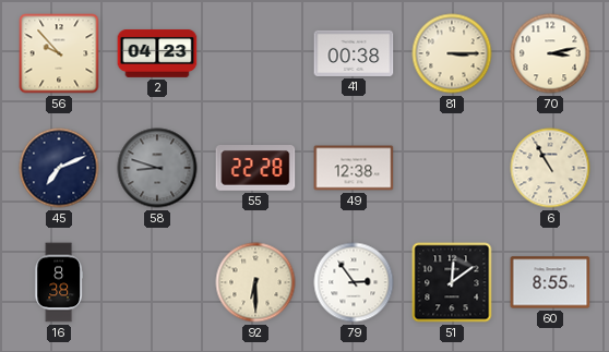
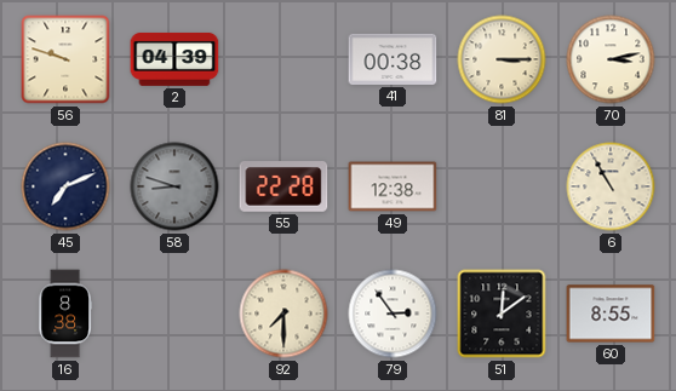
56: 9:53 -> 9:48
2: 04:23 -> 04:39
92: 6:30 -> 7:30
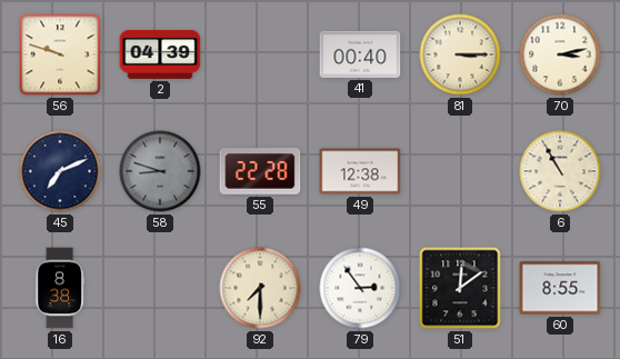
41: 00:38 -> 00:40
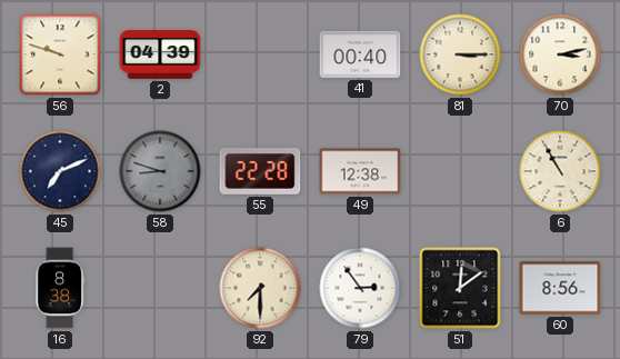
60: 8:55 -> 8:56
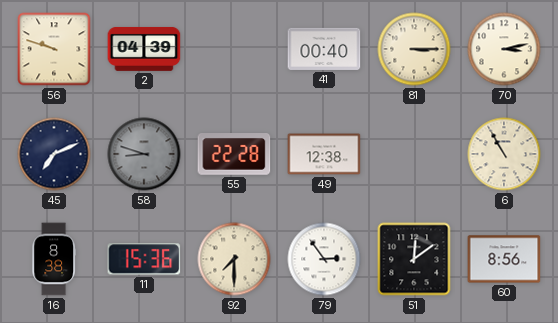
11: none -> 15:36
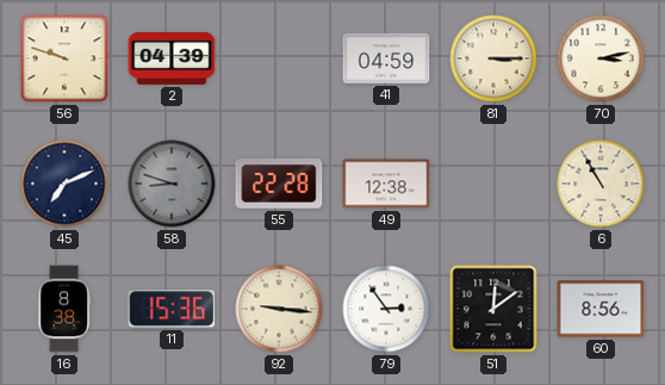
41: 00:40 -> 04:59
92: 7:30 -> 9:16
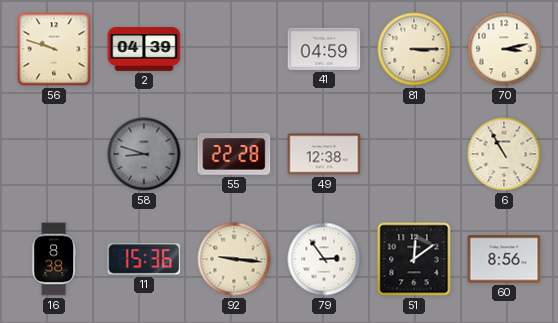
45: 7:11 -> none
